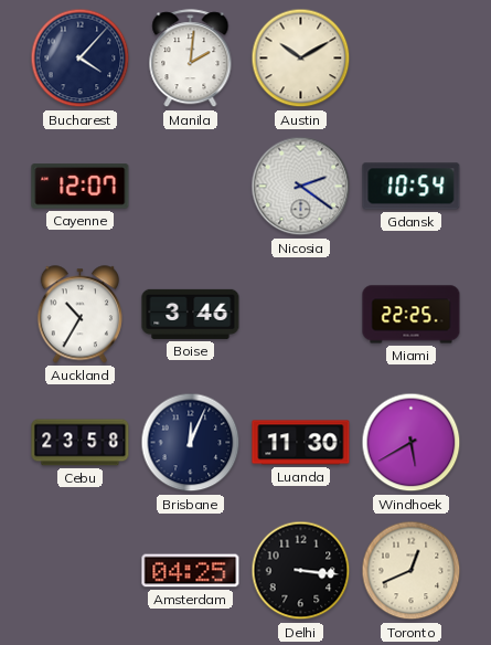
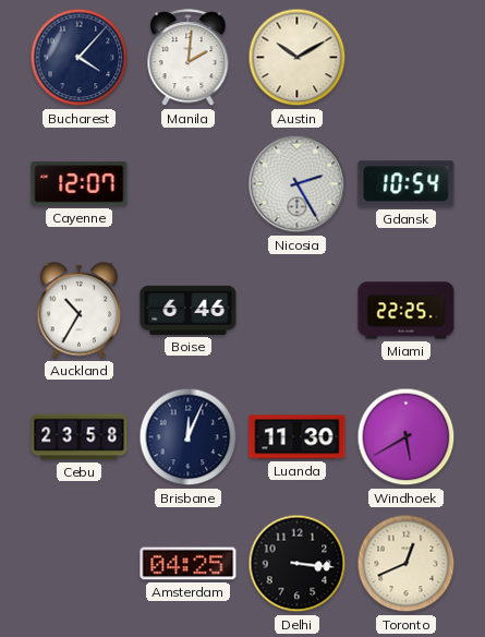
Nicosia: 2:21 -> 2:25
Boise: 3:46 -> 6:46
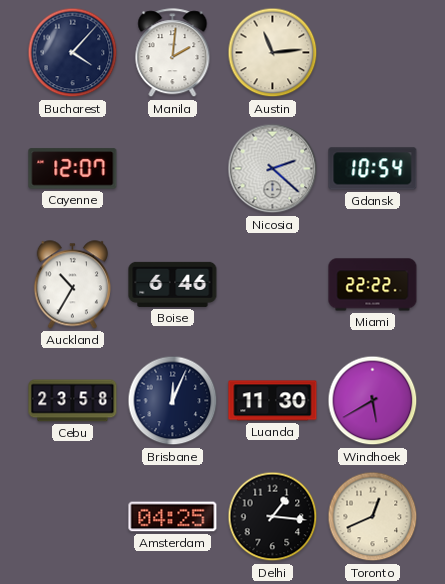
Austin: 10:10 -> 11:14
Nicosia: 2:25 -> 2:22
Miami: 22:25 -> 22:22
Delhi: 3:16 -> 1:16
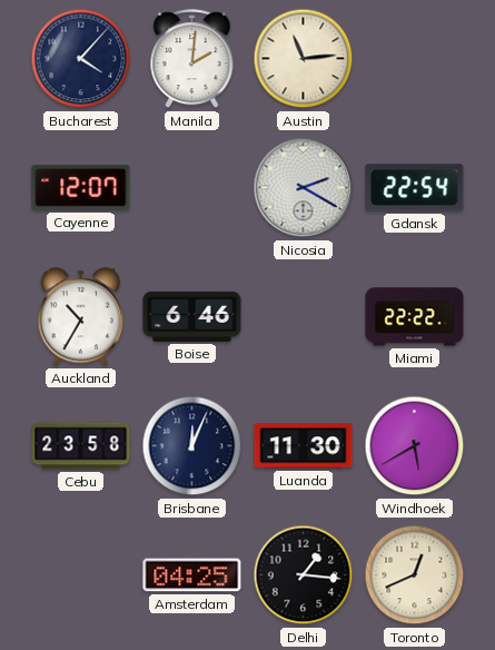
Nicosia: 2:22 -> 2:20
Gdansk: 10:54 -> 22:54
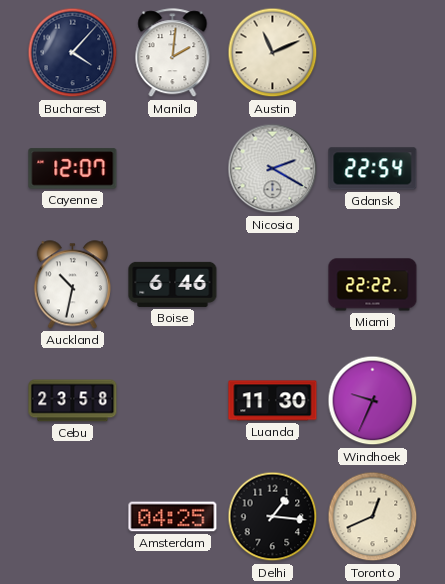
Austin: 11:14 -> 11:11
Auckland: 10:35 -> 10:32
Brisbane: 12:04 -> none
Windhoek: 5:40 -> 9:34
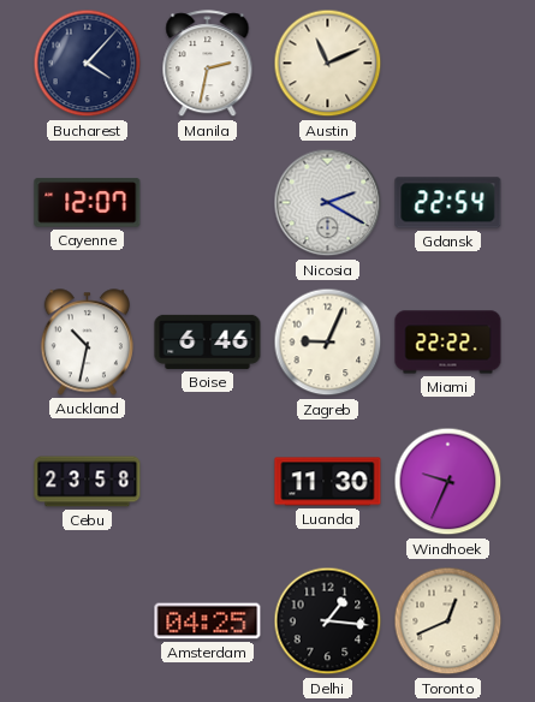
Manila: 2:01 -> 2:32
Zagreb: none -> 9:04
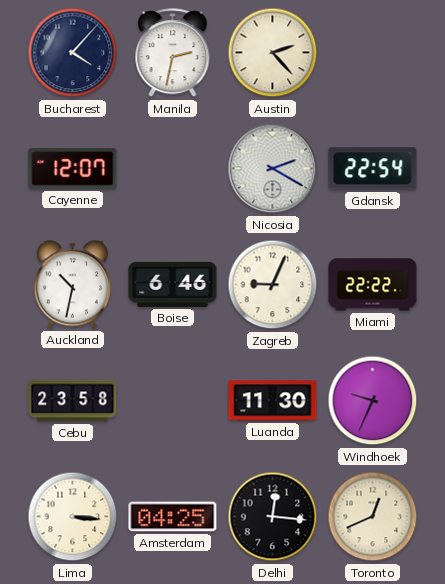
Austin: 11:11 -> 2:23
Lima: none -> 3:16
Delhi: 1:16 -> 12:16
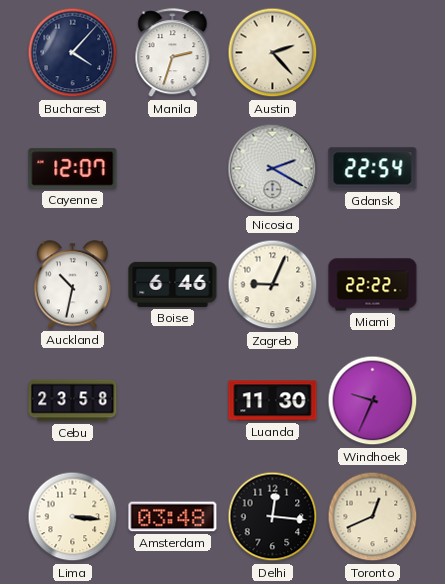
Manila: 2:32 -> 2:33
Amsterdam: 04:25 -> 03:48
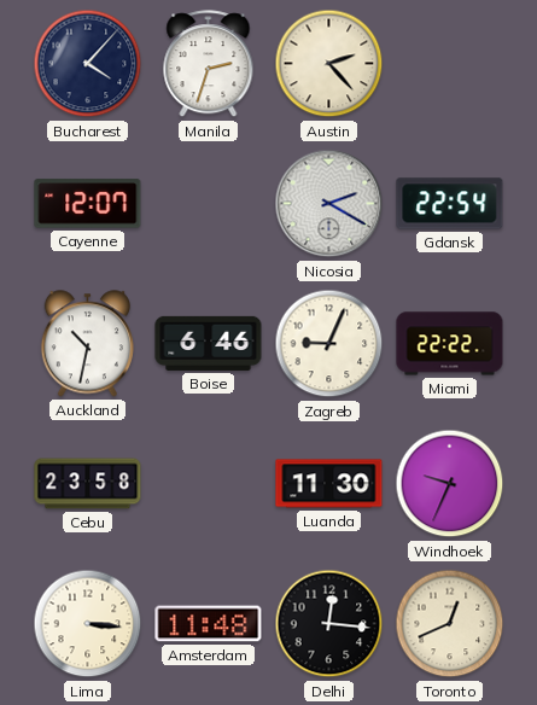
Amsterdam: 03:48 -> 11:48
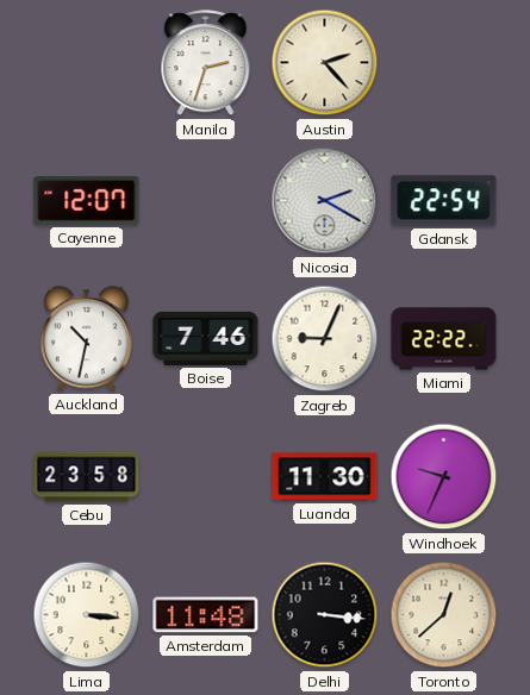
Bucharest: 4:07 -> none
Boise: 6:46 -> 7:46
Delhi: 12:16 -> 3:16
Toronto: 12:41 -> 12:38
